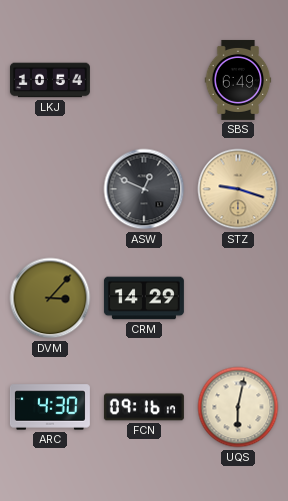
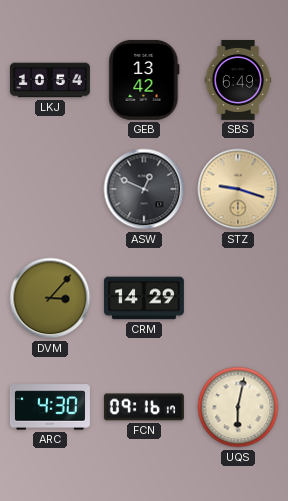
GEB: none -> 13:42
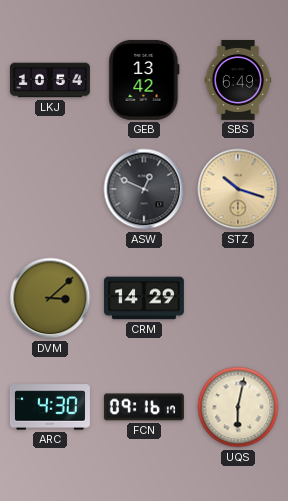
STZ: 9:18 -> 10:18
DVM: 3:07 -> 3:08
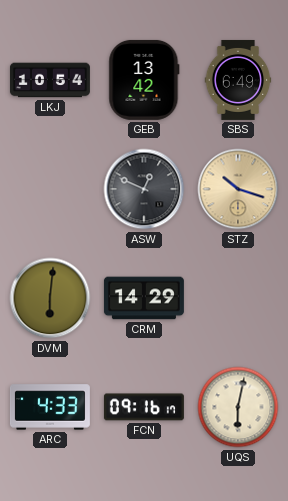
DVM: 3:08 -> 6:01
ARC: 4:30 -> 4:33
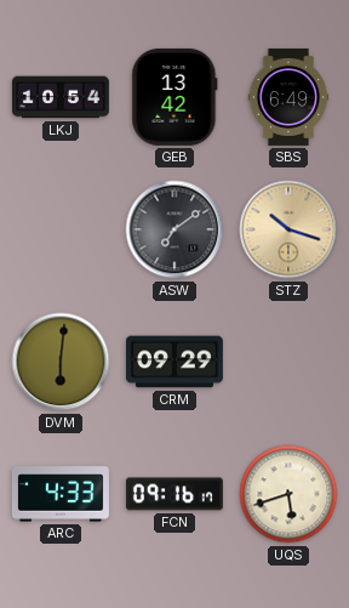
ASW: 12:49 -> 7:09
CRM: 14:29 -> 09:29
UQS: 6:02 -> 5:42
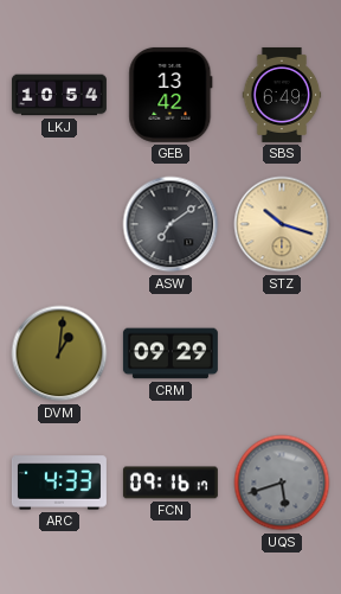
DVM: 6:01 -> 1:01
UQS dial: cream -> grey
